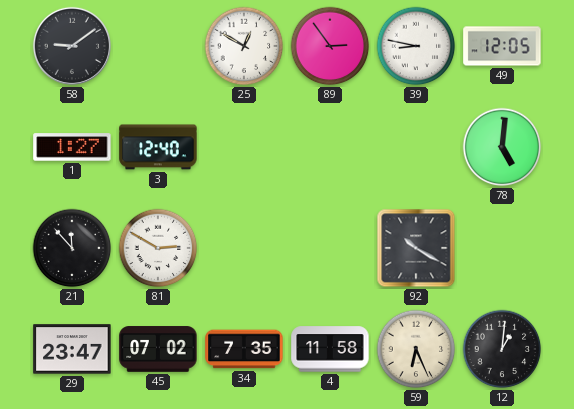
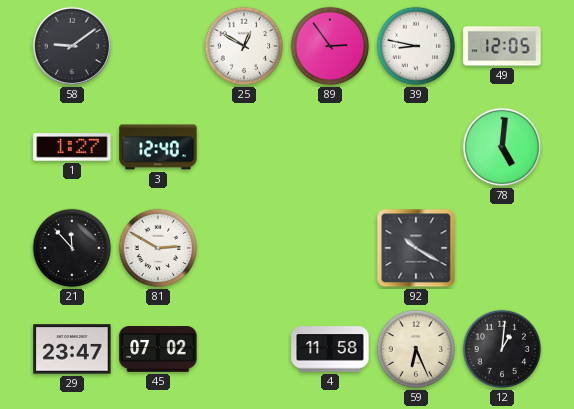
34: 7:35 -> none
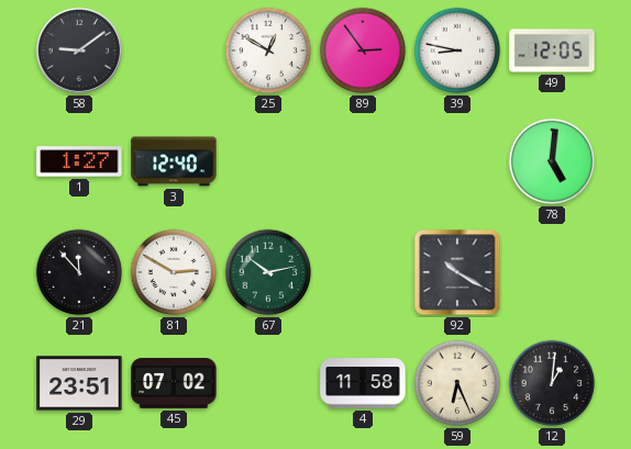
67: none -> 10:13
29: 23:47 -> 23:51
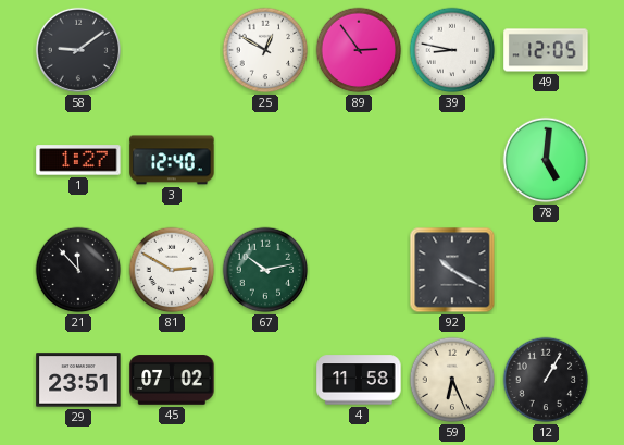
12: 1:01 -> 1:05
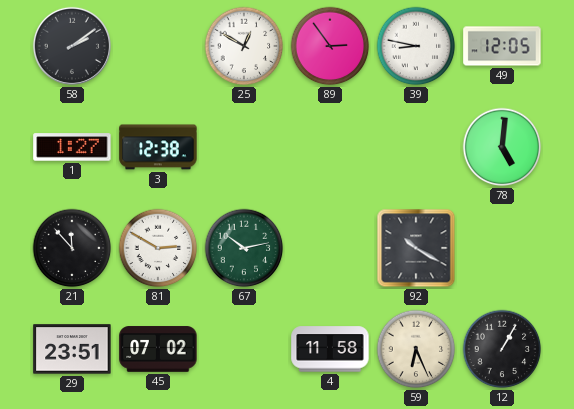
58: 9:09 -> 2:09
3: 12:40 -> 12:38
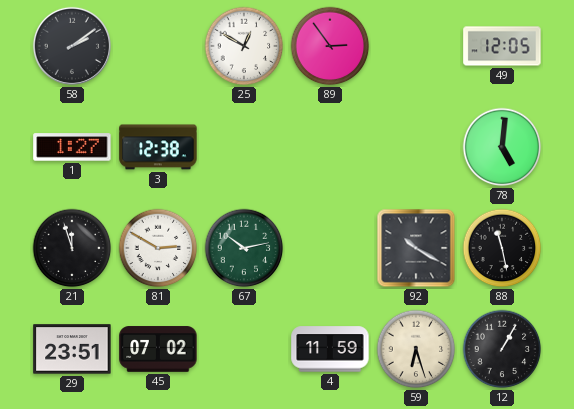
39: 8:47 -> none
21: 11:53 -> 11:57
88: none -> 11:28
4: 11:58 -> 11:59
59: 6:26 -> 6:27
